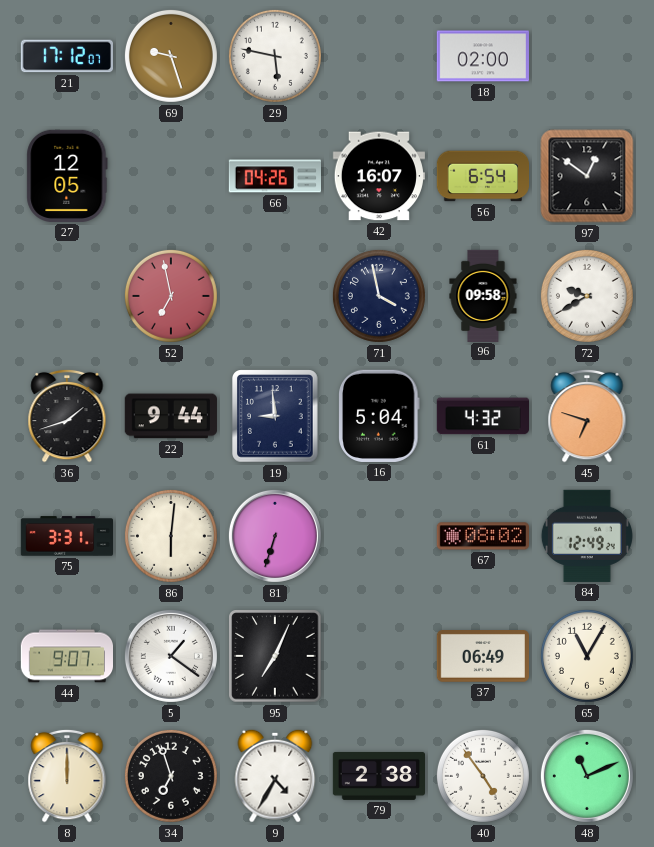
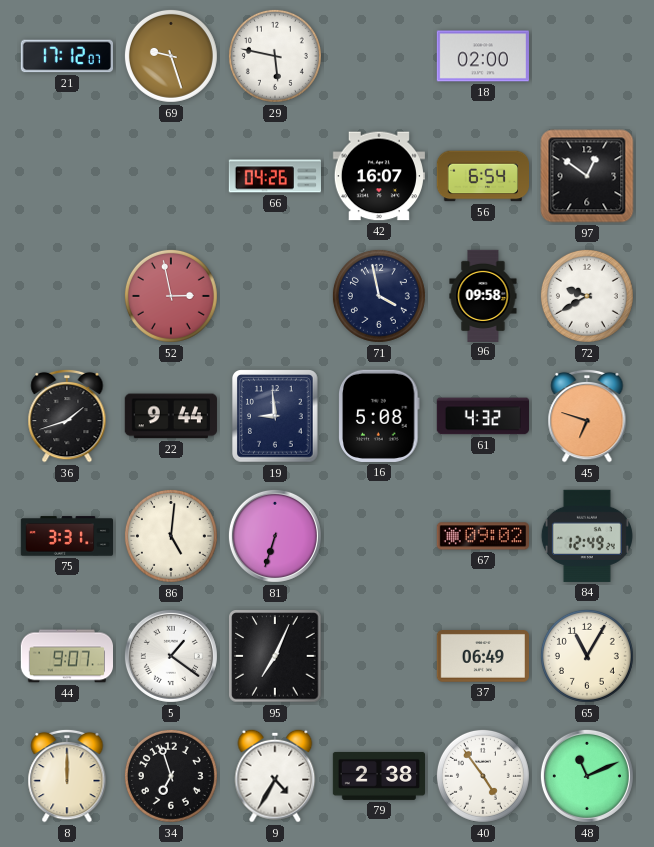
27: 12:05 -> none
52: 6:58 -> 2:58
16: 5:04 -> 5:08
86: 6:01 -> 5:01
67: 08:02 -> 09:02
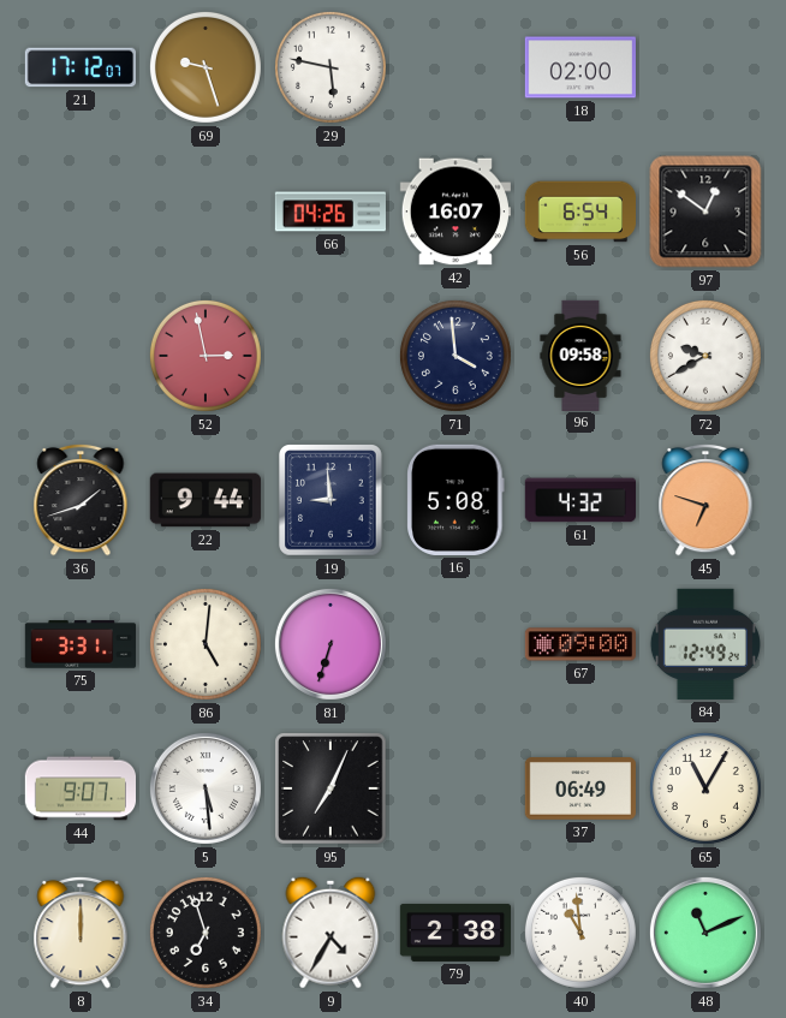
71: 3:58 -> 3:59
67: 09:02 -> 09:00
5: 1:21 -> 5:29
40: 4:54 -> 10:59
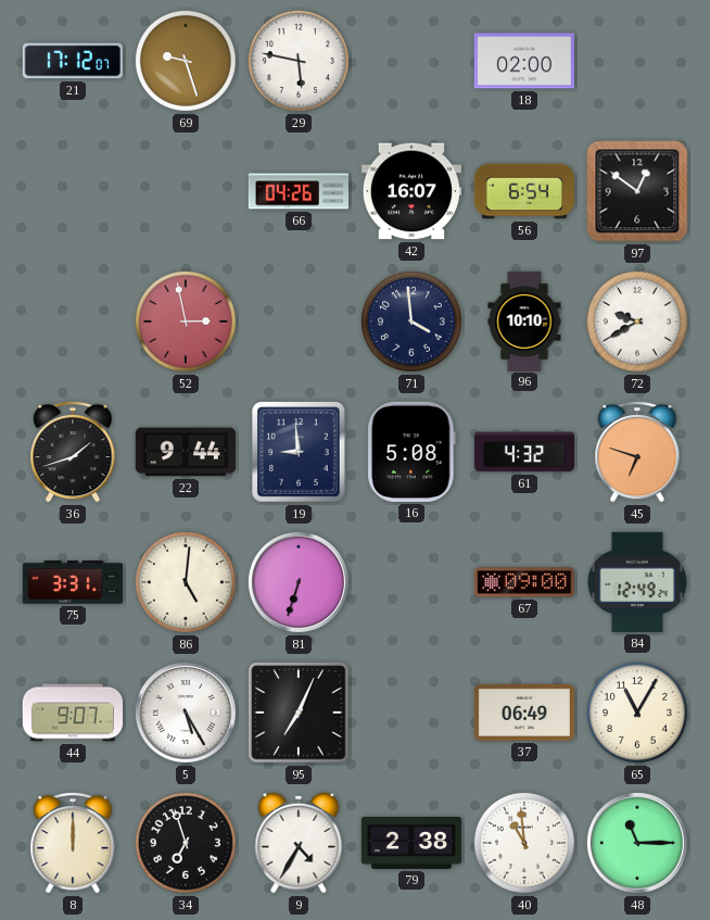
96: 09:58 -> 10:10
5: 5:29 -> 5:25
48: 11:11 -> 11:15
